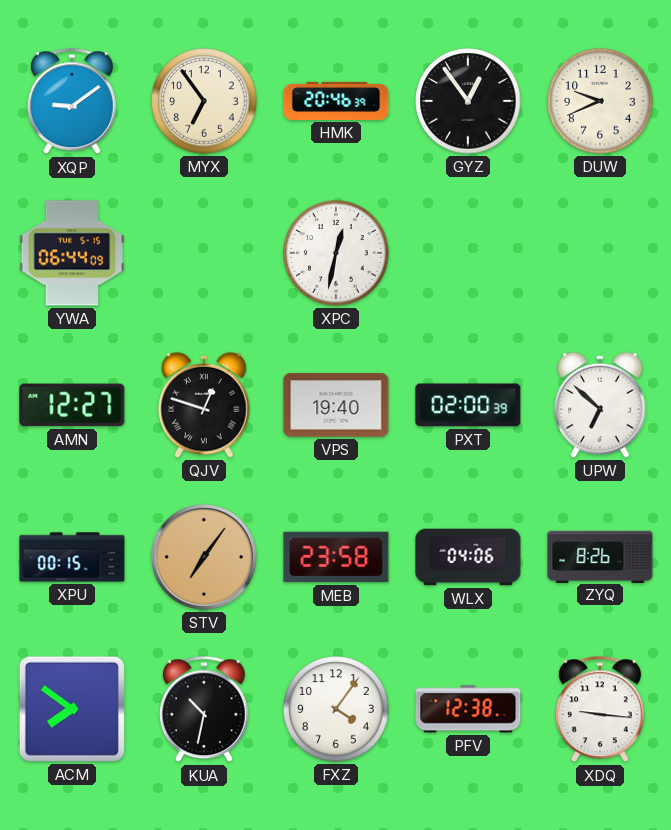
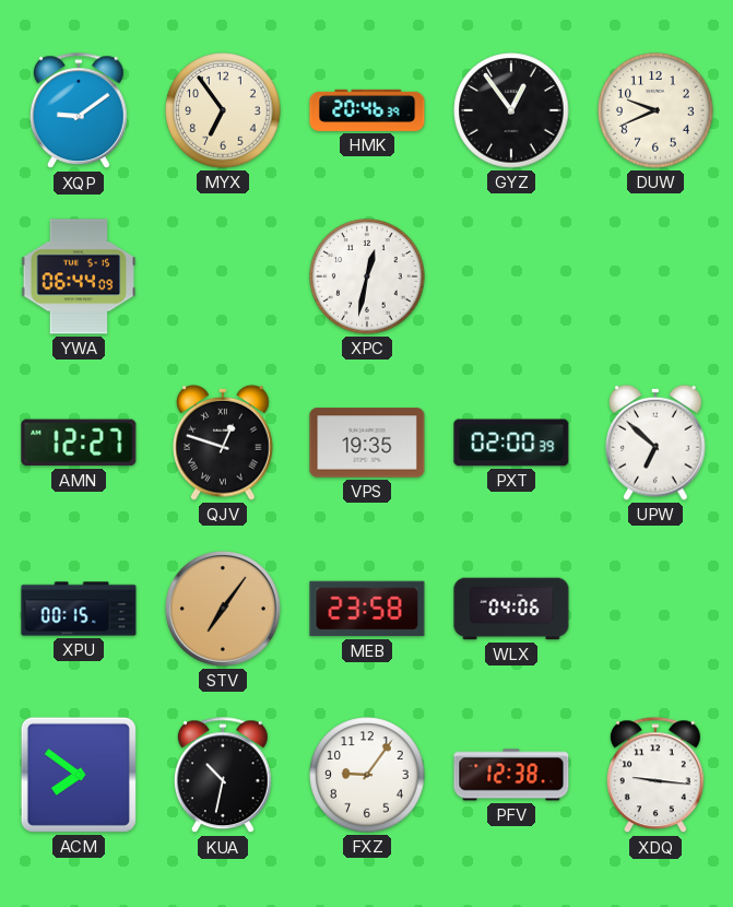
VPS: 19:40 -> 19:35
ZYQ: 8:26 -> none
FXZ: 4:06 -> 9:06
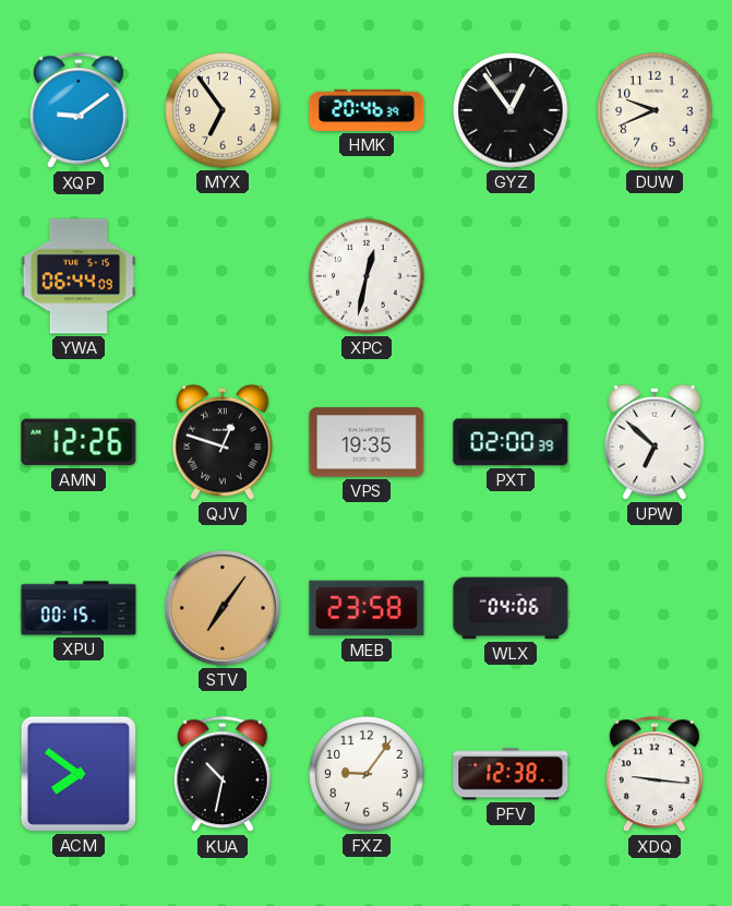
AMN: 12:27 -> 12:26
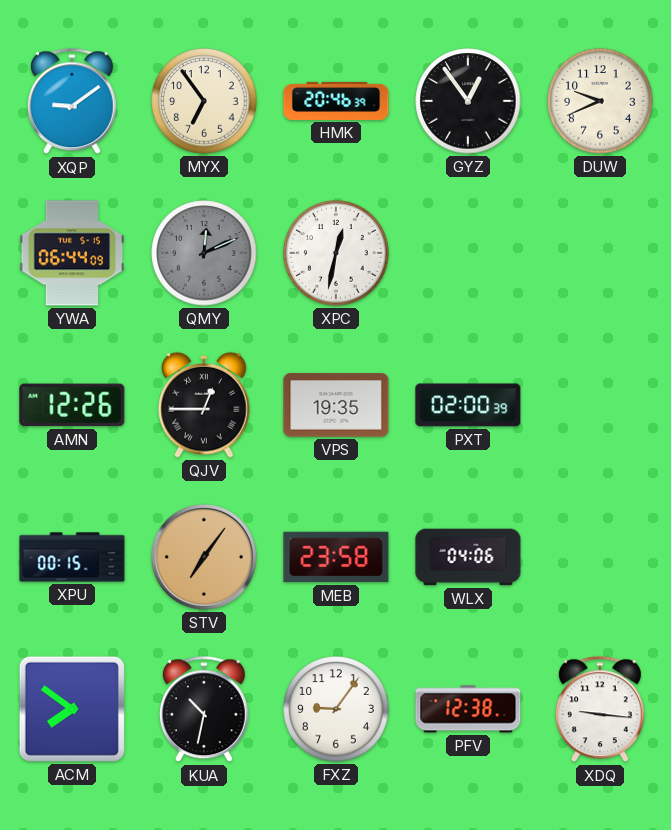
QMY: none -> 12:11
QJV: 12:48 -> 12:45
UPW: 6:52 -> none
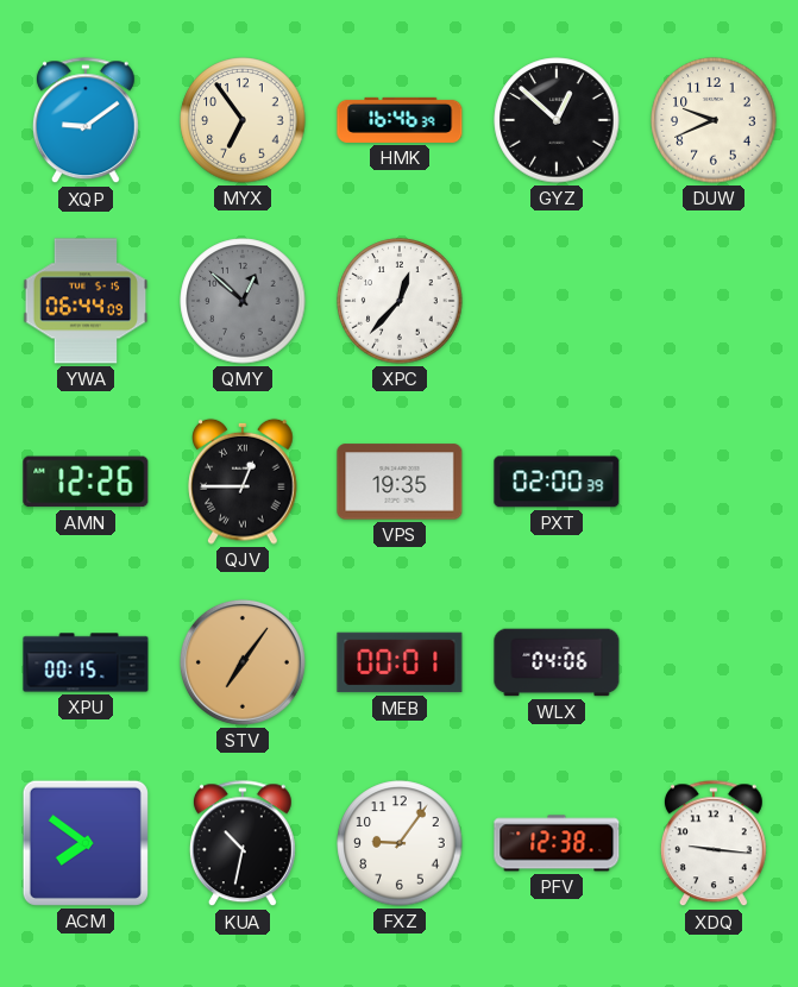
HMK: 20:46 -> 16:46
GYZ: 12:54 -> 12:52
QMY: 12:11 -> 12:52
XPC: 12:32 -> 12:37
MEB: 23:58 -> 00:01
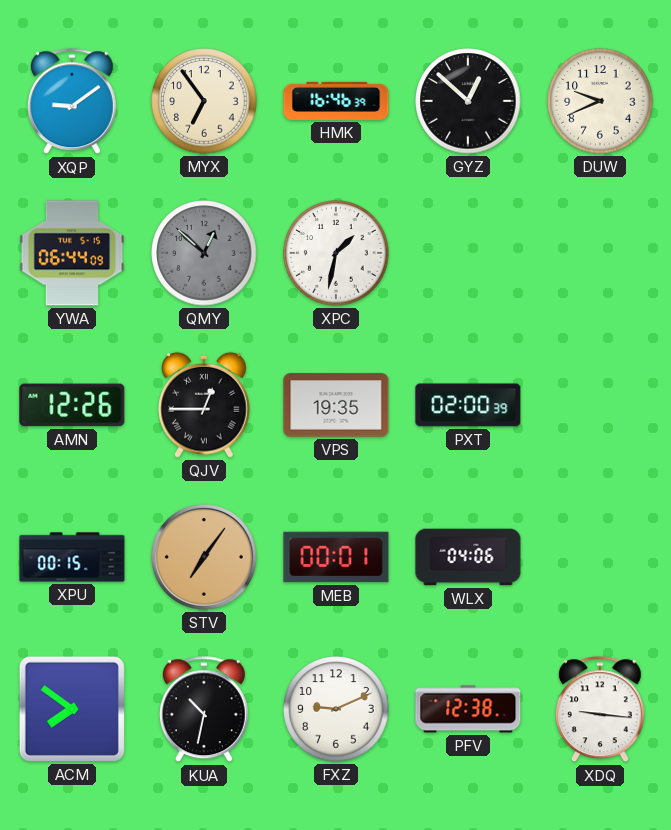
XPC: 12:37 -> 1:32
FXZ: 9:06 -> 9:11
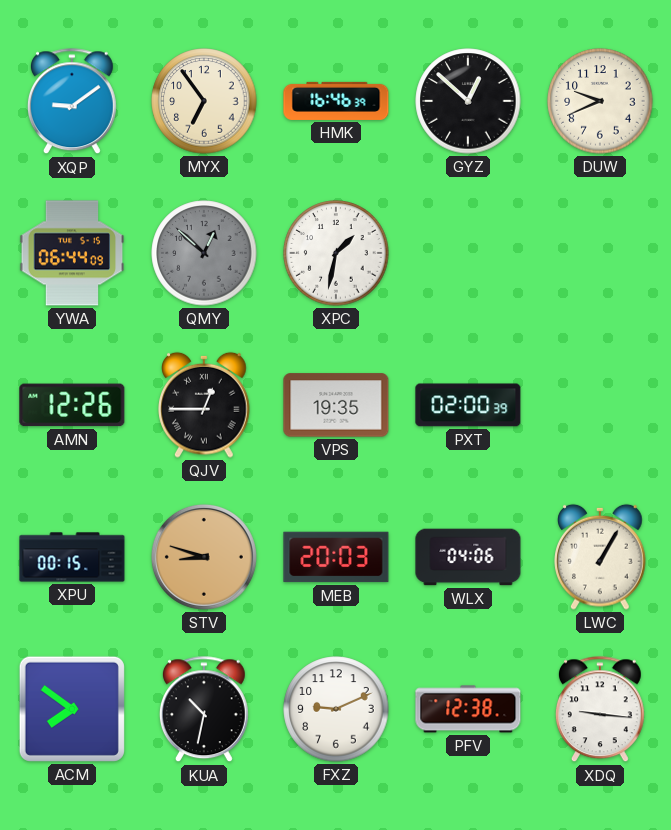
STV: 7:06 -> 8:48
MEB: 00:01 -> 20:03
LWC: none -> 1:05
